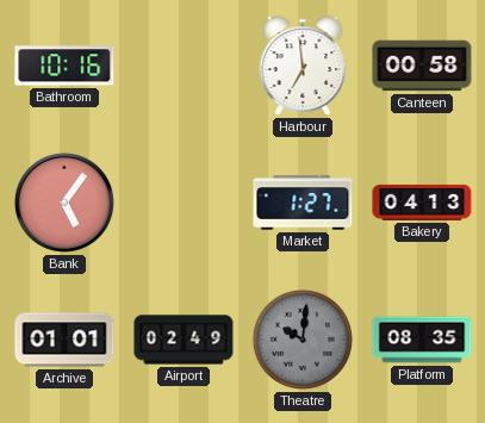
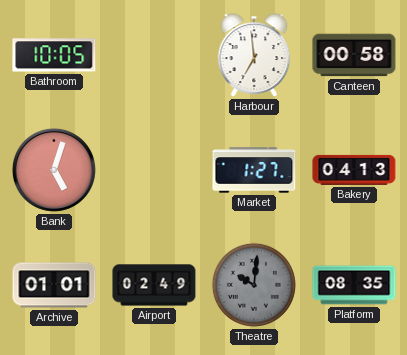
Bathroom: 10:16 -> 10:05
Bank: 5:06 -> 5:03
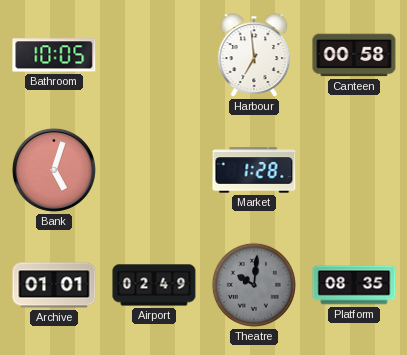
Market: 1:27 -> 1:28
Bakery: 04:13 -> none
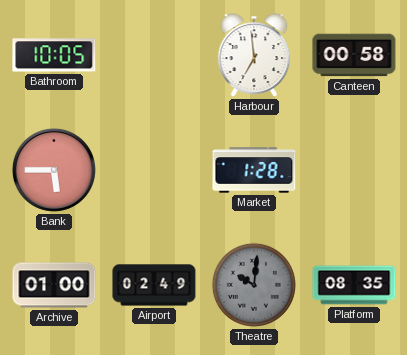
Bank: 5:03 -> 5:45
Archive: 01:01 -> 01:00
